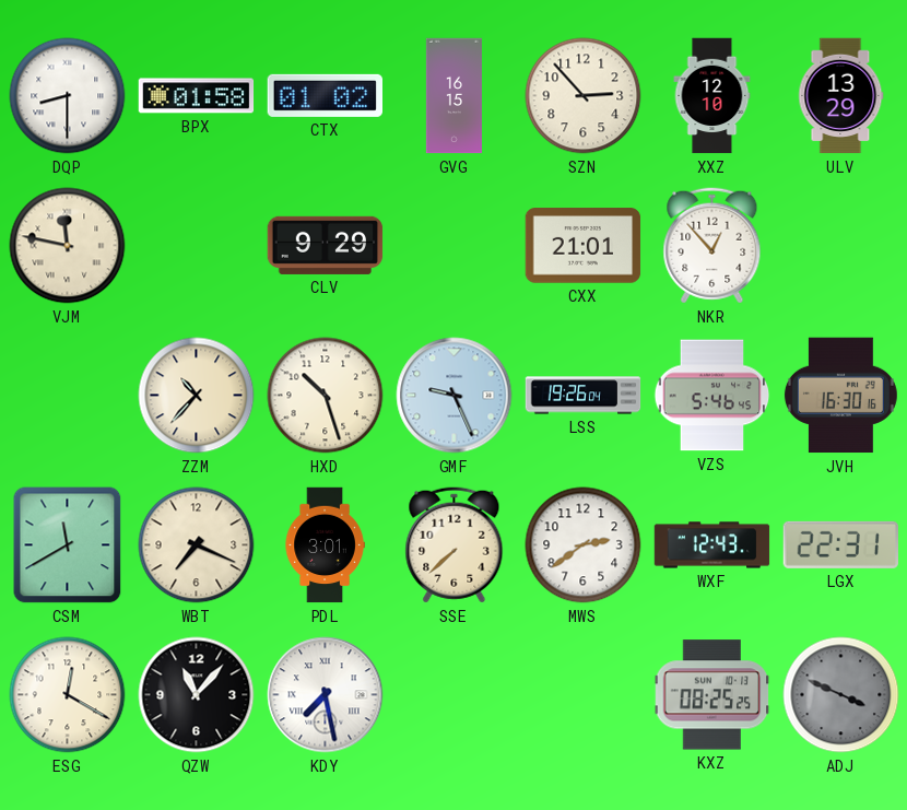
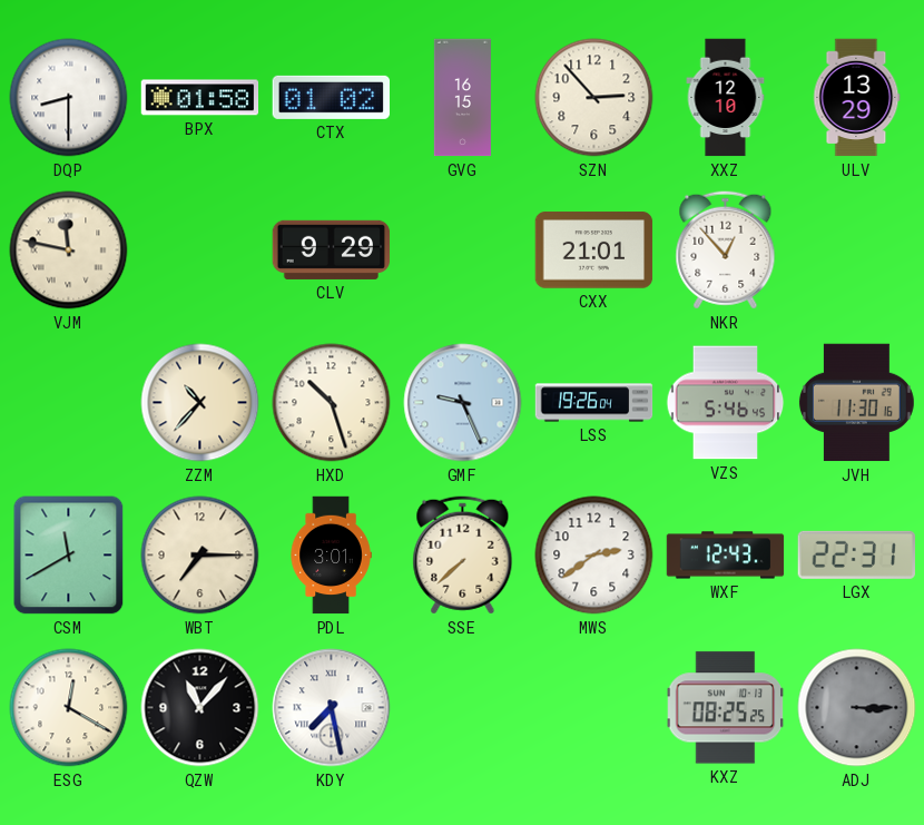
JVH: 16:30 -> 11:30
WBT: 7:19 -> 7:15
ADJ: 3:49 -> 3:15
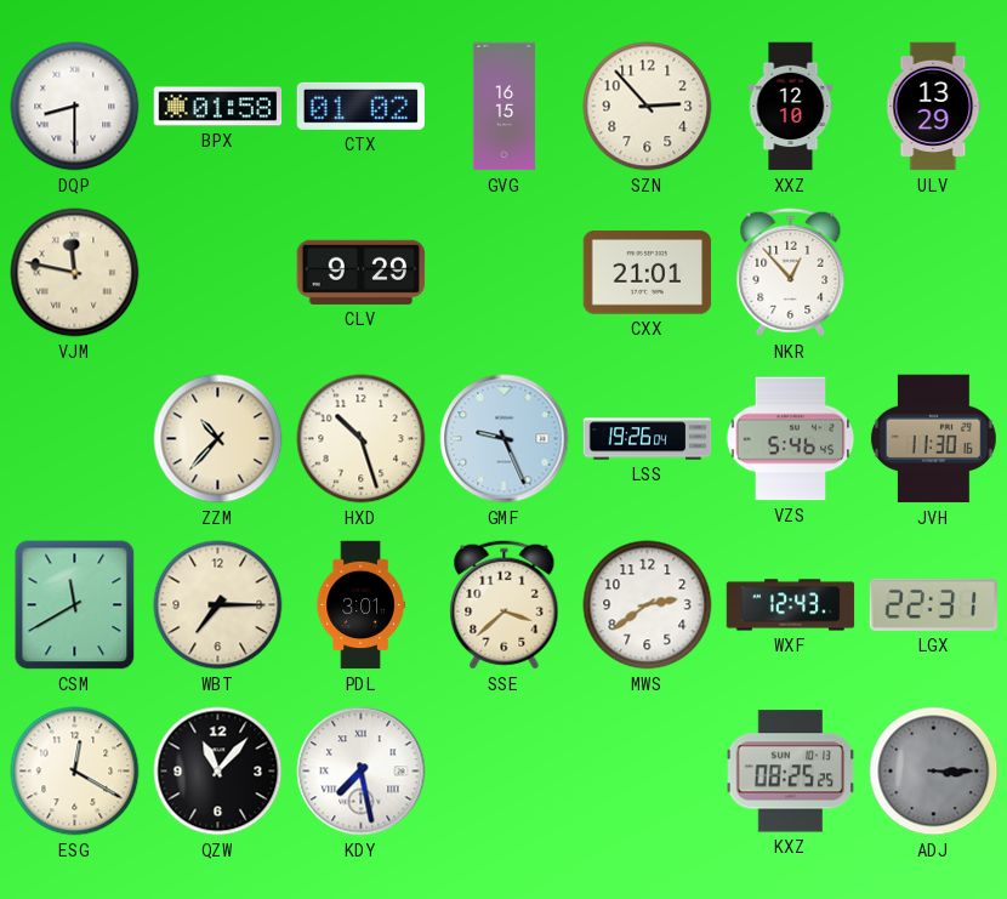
SSE: 7:38 -> 3:38
